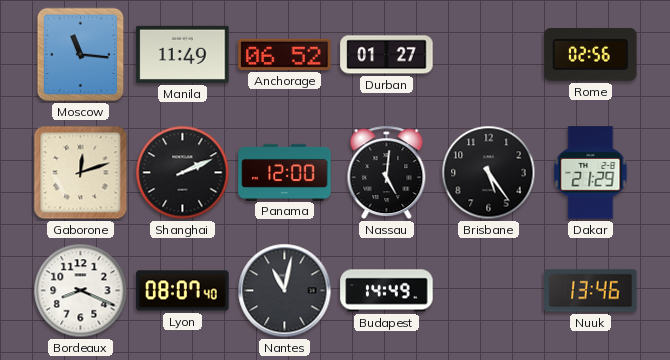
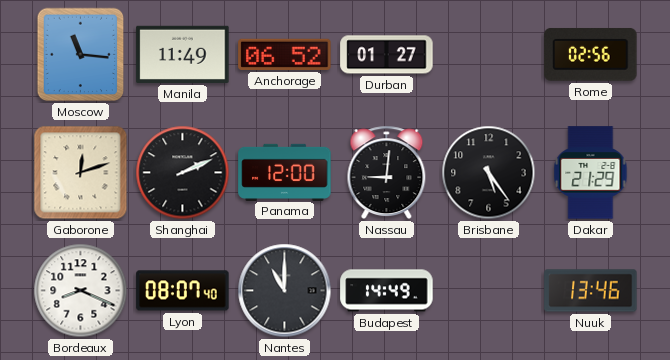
Nassau: 5:01 -> 9:01
Nantes: 11:02 -> 11:00
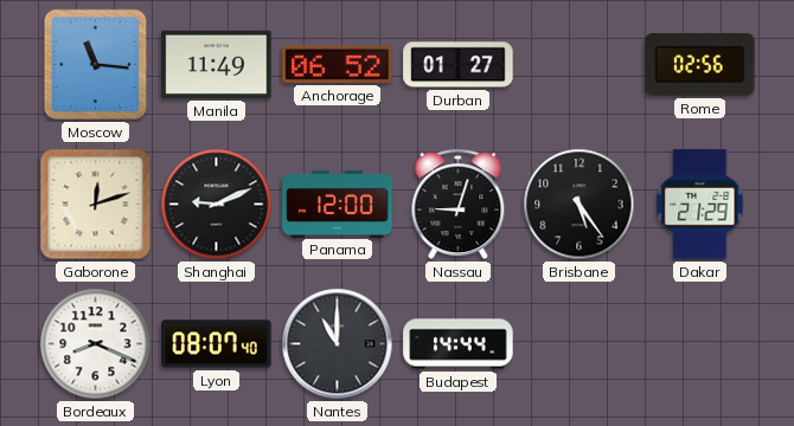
Shanghai: 2:11 -> 9:11
Nassau: 9:01 -> 9:03
Budapest: 14:49 -> 14:44
Nuuk: 13:46 -> none
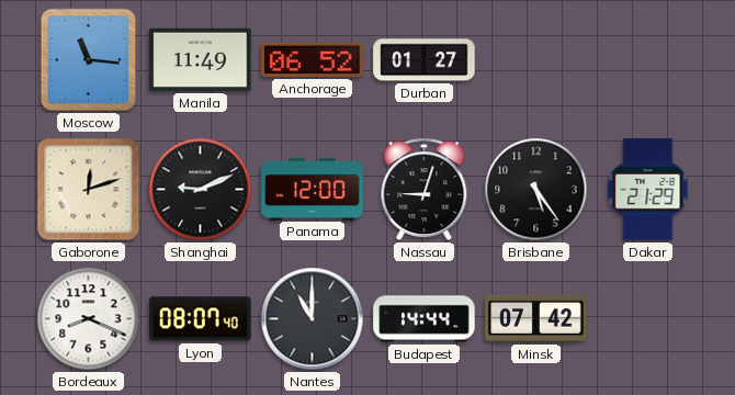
Rome: 02:56 -> none
Minsk: none -> 07:42
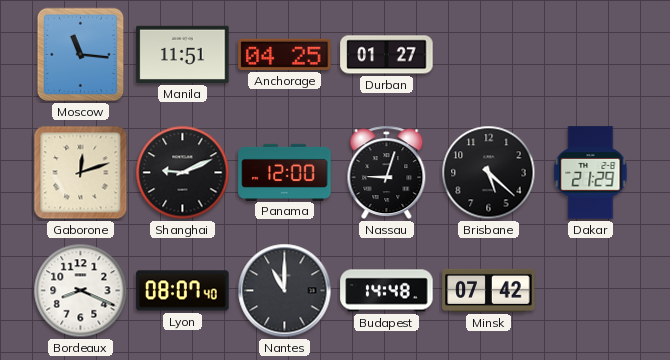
Manila: 11:49 -> 11:51
Anchorage: 06:52 -> 04:25
Brisbane: 5:24 -> 5:22
Budapest: 14:44 -> 14:48
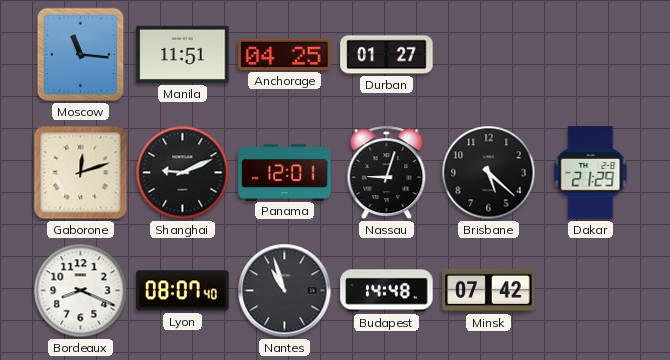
Panama: 12:00 -> 12:01
Nantes: 11:00 -> 10:57
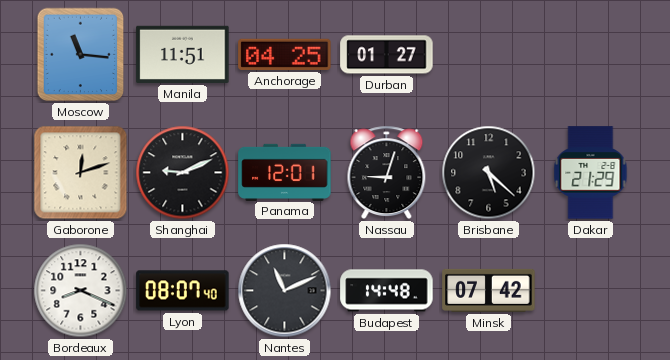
Nantes: 10:57 -> 11:11
